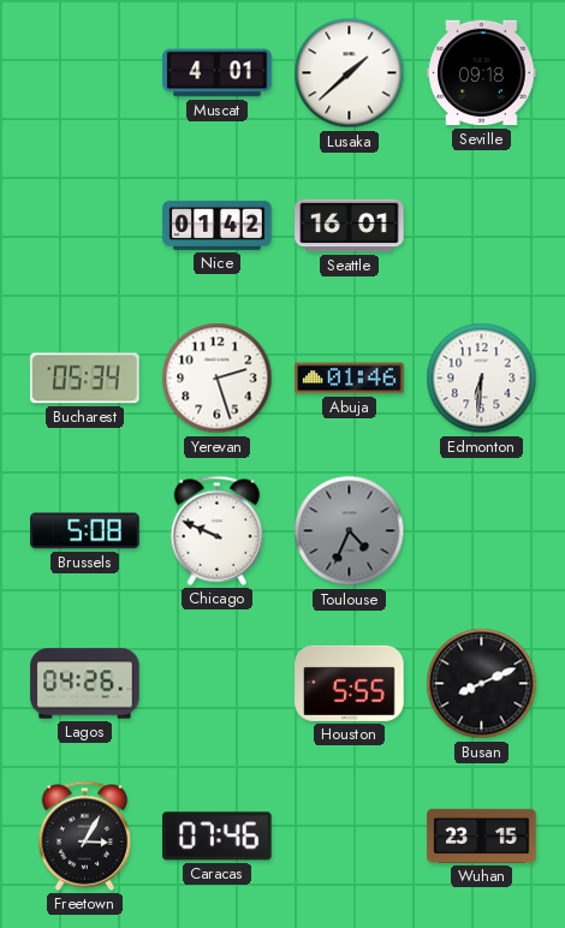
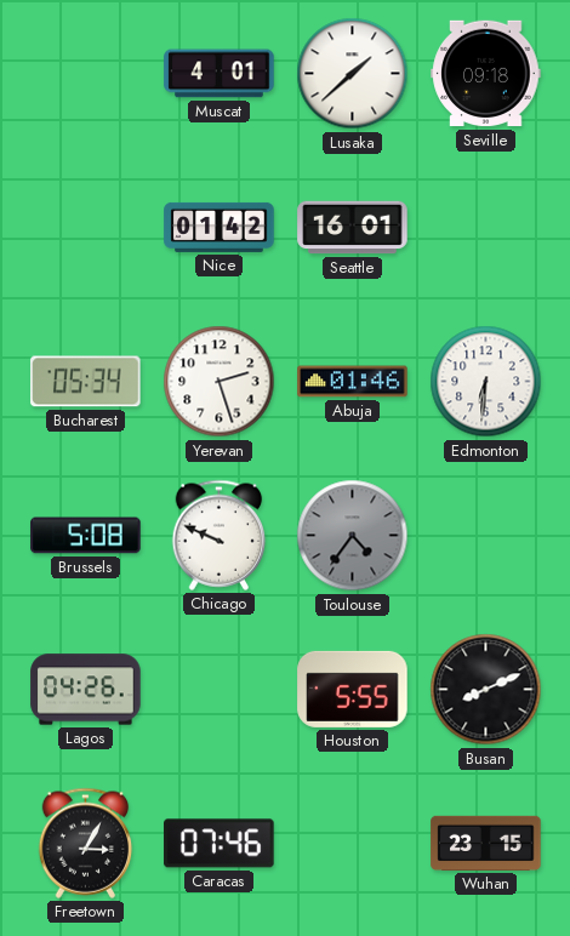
Toulouse: 4:34 -> 4:36
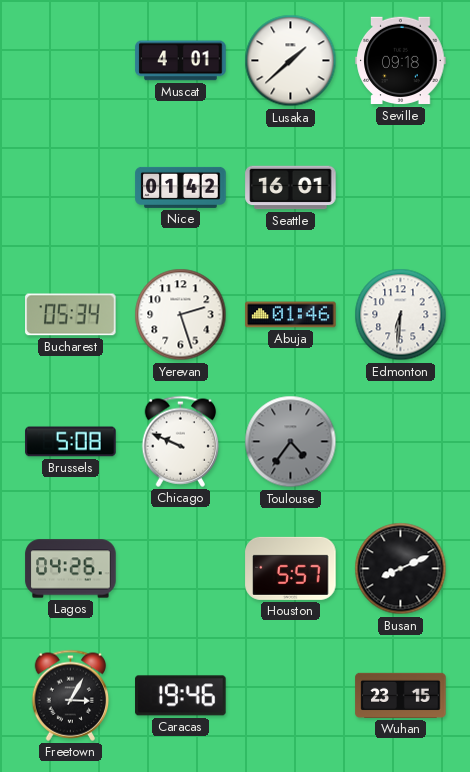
Houston: 5:55 -> 5:57
Caracas: 07:46 -> 19:46
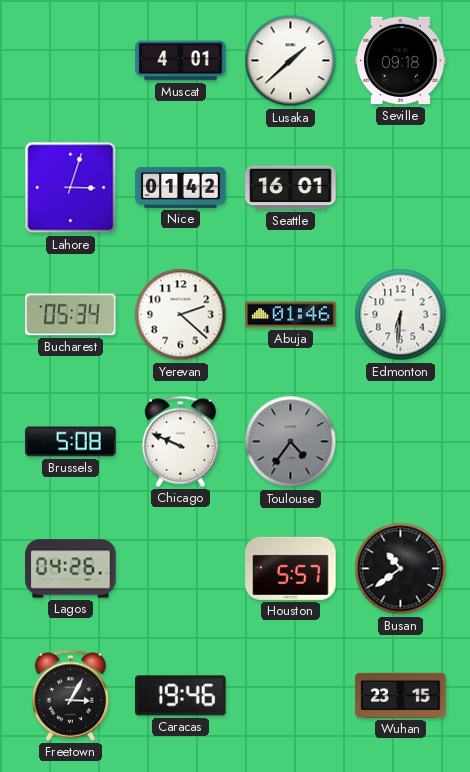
Lahore: none -> 3:03
Yerevan: 2:27 -> 2:22
Busan: 8:11 -> 10:39
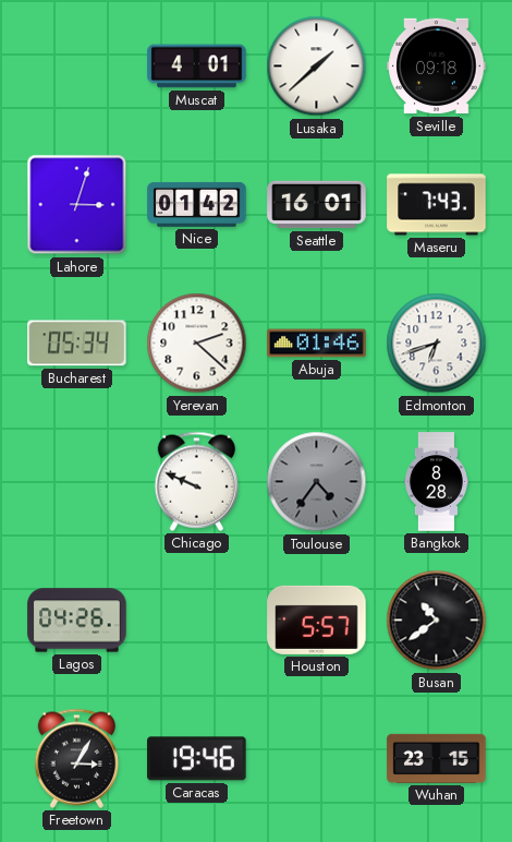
Maseru: none -> 7:43
Edmonton: 6:31 -> 6:42
Brussels: 5:08 -> none
Bangkok: none -> 8:28
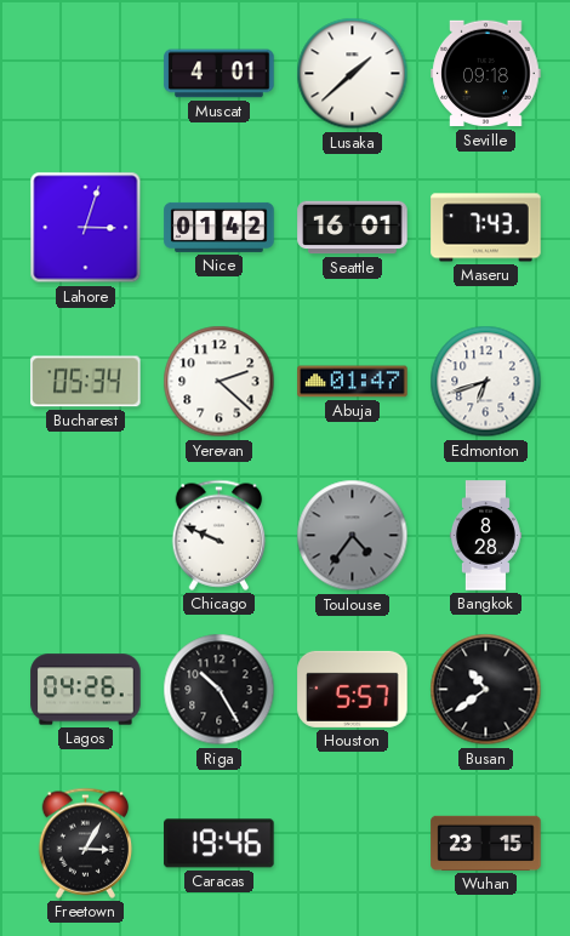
Abuja: 01:46 -> 01:47
Riga: none -> 10:25
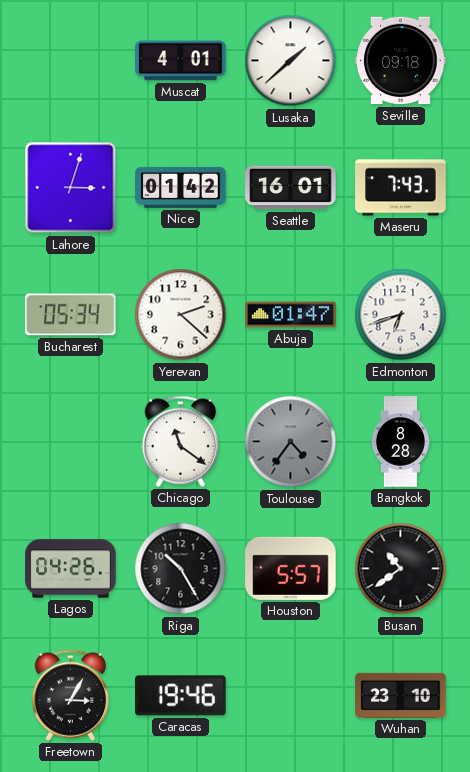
Chicago: 9:49 -> 11:21
Wuhan: 23:15 -> 23:10
